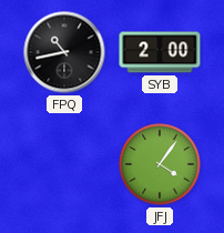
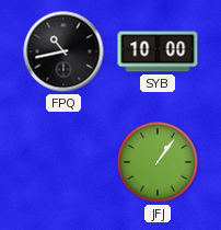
SYB: 2:00 -> 10:00
JFJ: 4:06 -> 1:06
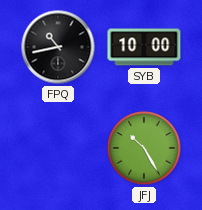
JFJ: 1:06 -> 10:25
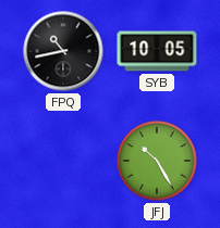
SYB: 10:00 -> 10:05
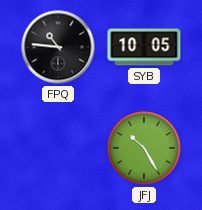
FPQ: 10:43 -> 10:46
